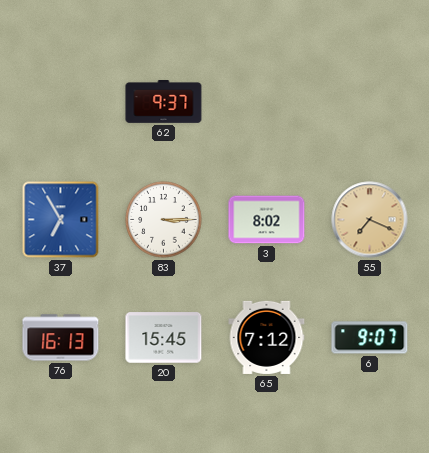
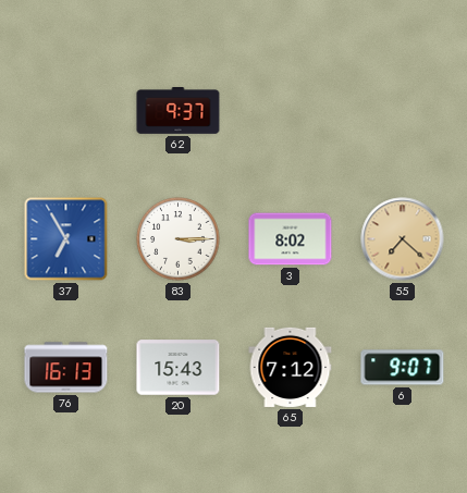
55: 7:19 -> 7:22
20: 15:45 -> 15:43
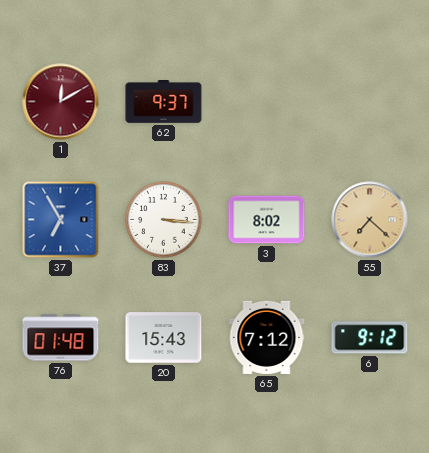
1: none -> 12:10
83: 3:15 -> 3:16
76: 16:13 -> 01:48
6: 9:07 -> 9:12
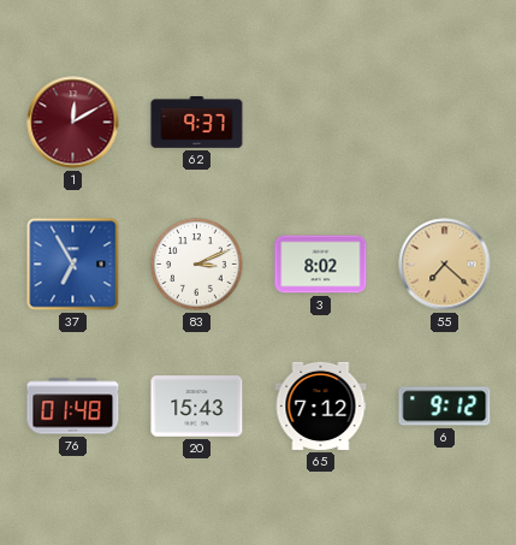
83: 3:16 -> 3:11
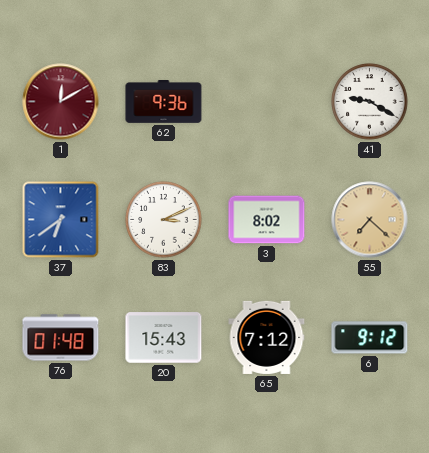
62: 9:37 -> 9:36
41: none -> 9:20
37: 6:55 -> 6:39
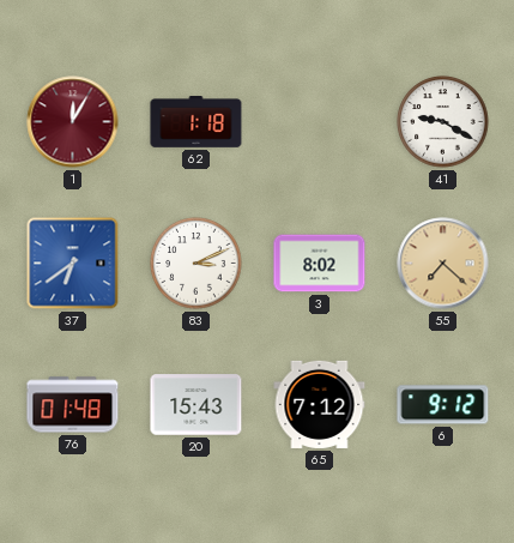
1: 12:10 -> 12:05
62: 9:36 -> 1:18
